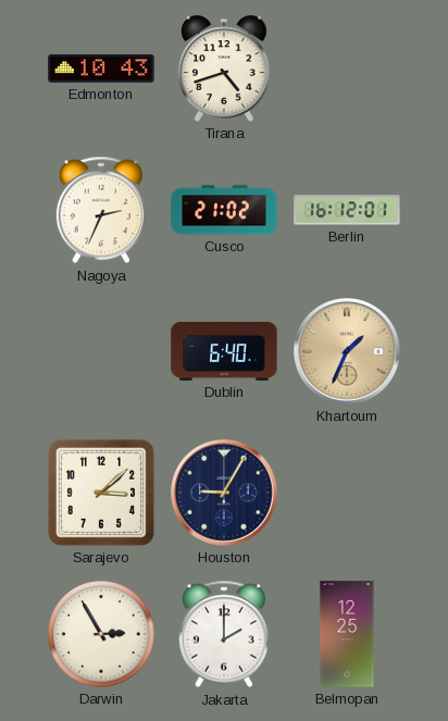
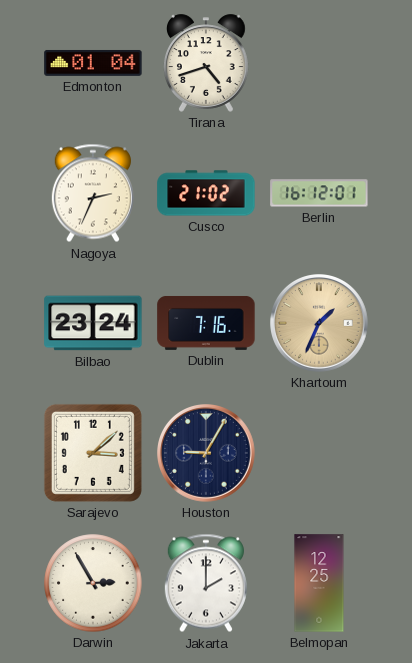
Edmonton: 10:43 -> 01:04
Bilbao: none -> 23:24
Dublin: 6:40 -> 7:16
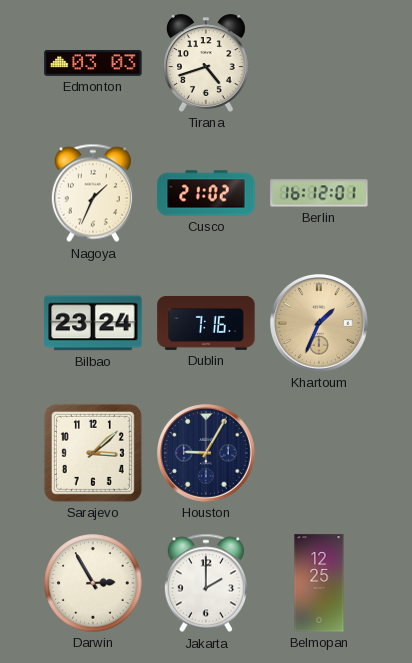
Edmonton: 01:04 -> 03:03
Nagoya: 2:34 -> 1:34
